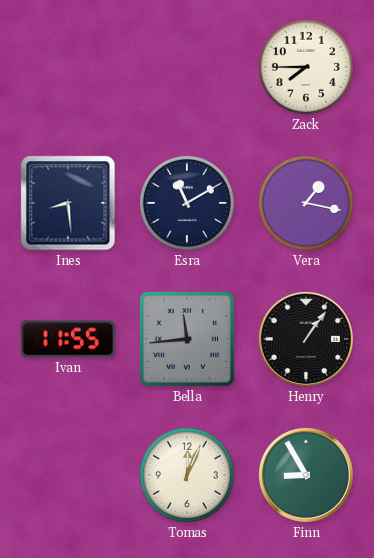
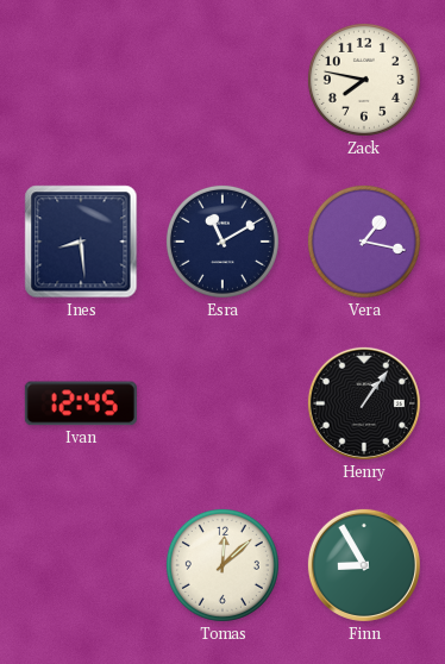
Zack: 7:45 -> 7:47
Ivan: 11:55 -> 12:45
Bella: 11:44 -> none
Tomas: 12:04 -> 12:08
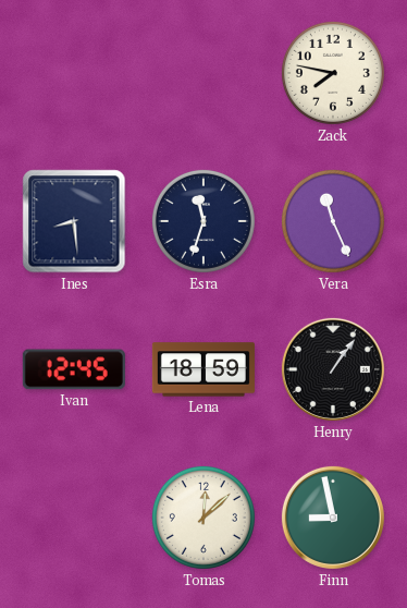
Esra: 11:10 -> 11:33
Vera: 1:17 -> 11:26
Lena: none -> 18:59
Finn: 8:55 -> 8:58
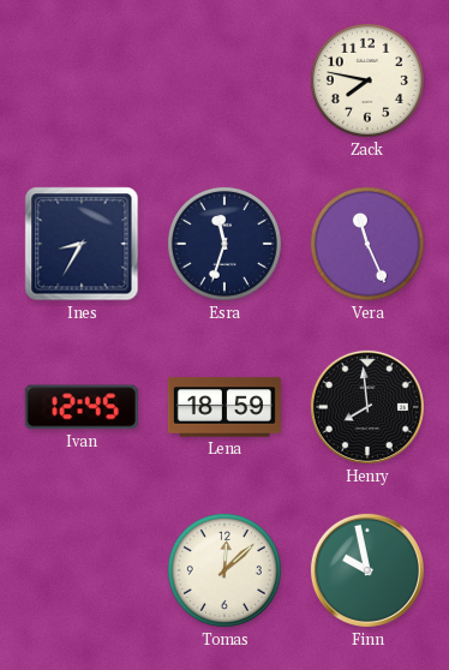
Ines: 8:29 -> 8:35
Henry: 1:06 -> 7:59
Finn: 8:58 -> 9:58
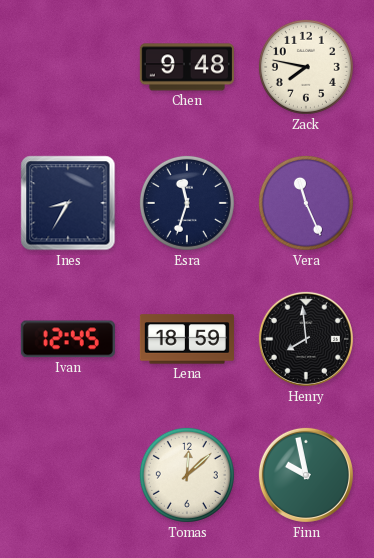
Chen: none -> 9:48
